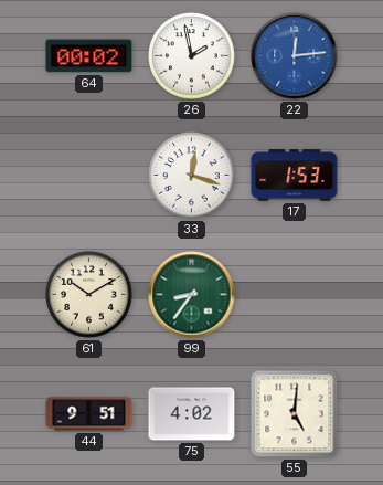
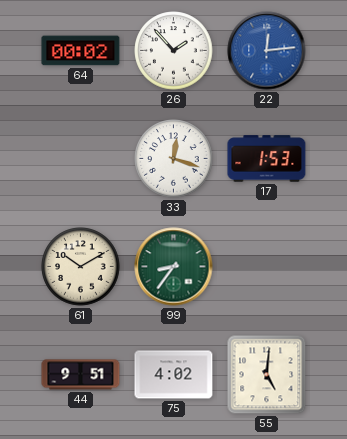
26: 1:58 -> 1:53
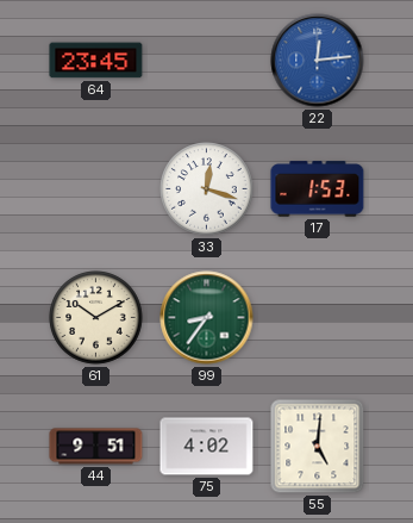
64: 00:02 -> 23:45
26: 1:53 -> none
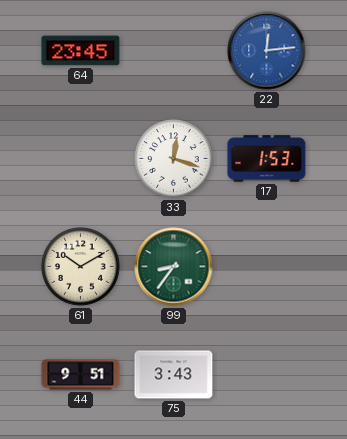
75: 4:02 -> 3:43
55: 5:01 -> none
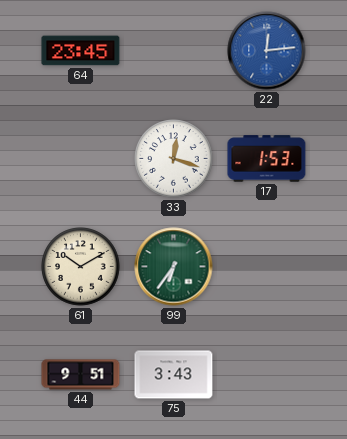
99: 8:36 -> 6:36
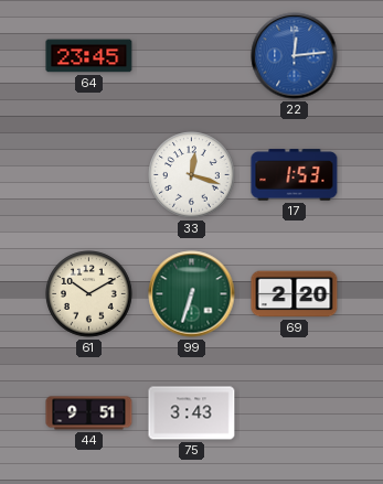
99: 6:36 -> 6:33
69: none -> 2:20
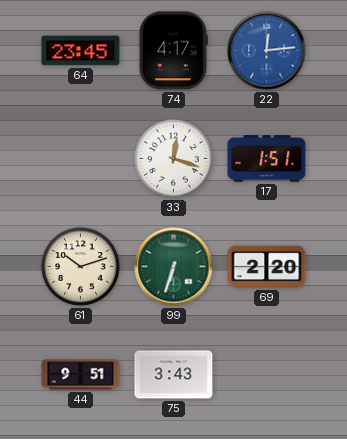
74: none -> 4:17
17: 1:53 -> 1:51
61: 10:10 -> 10:12
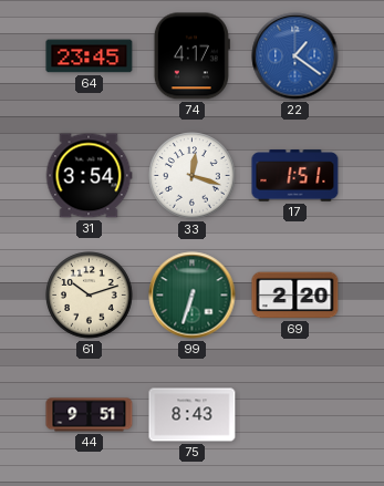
22: 12:14 -> 1:21
31: none -> 3:54
75: 3:43 -> 8:43
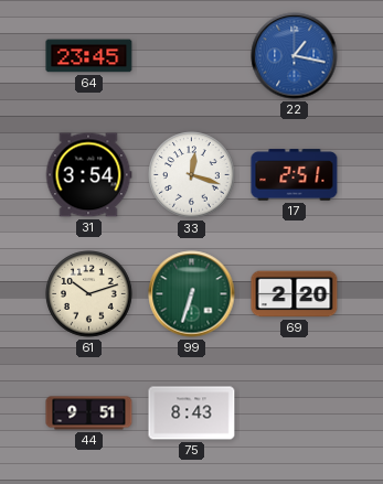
74: 4:17 -> none
22: 1:21 -> 1:17
17: 1:51 -> 2:51
